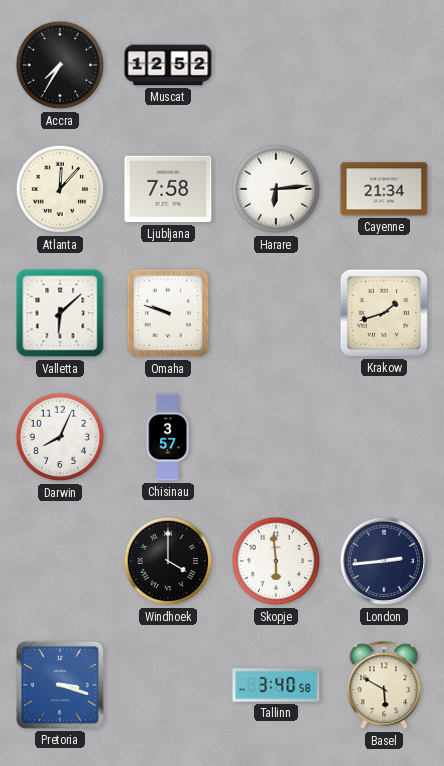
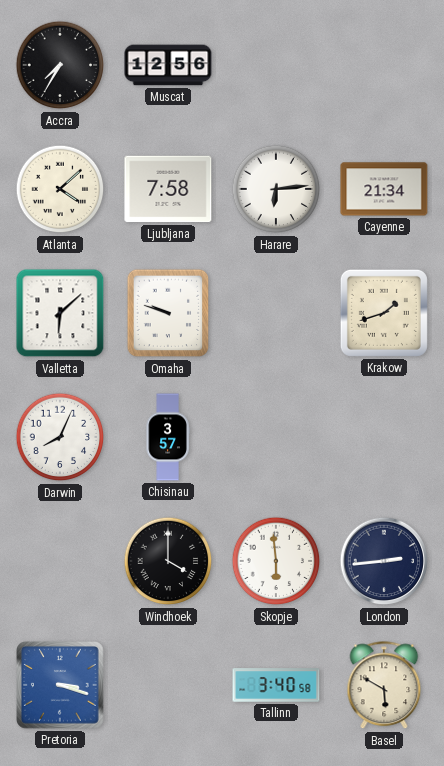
Muscat: 12:52 -> 12:56
Atlanta: 12:07 -> 4:08
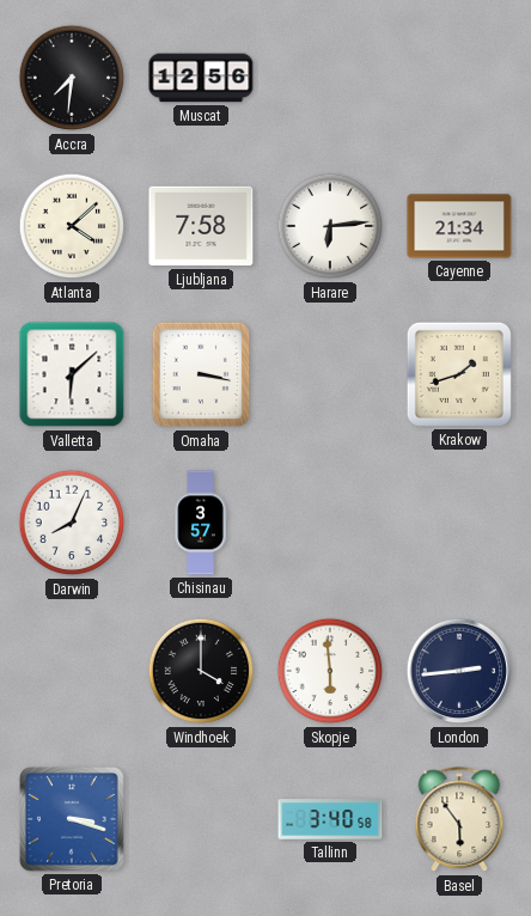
Accra: 7:35 -> 7:31
Omaha: 9:48 -> 3:17
Basel: 5:50 -> 5:54
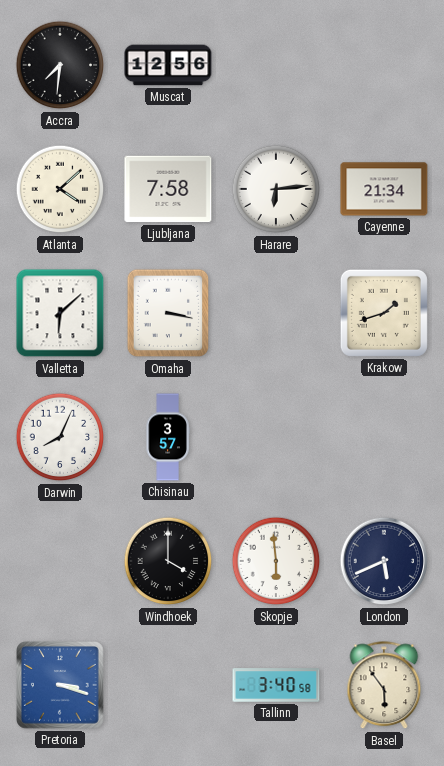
London: 2:44 -> 5:41
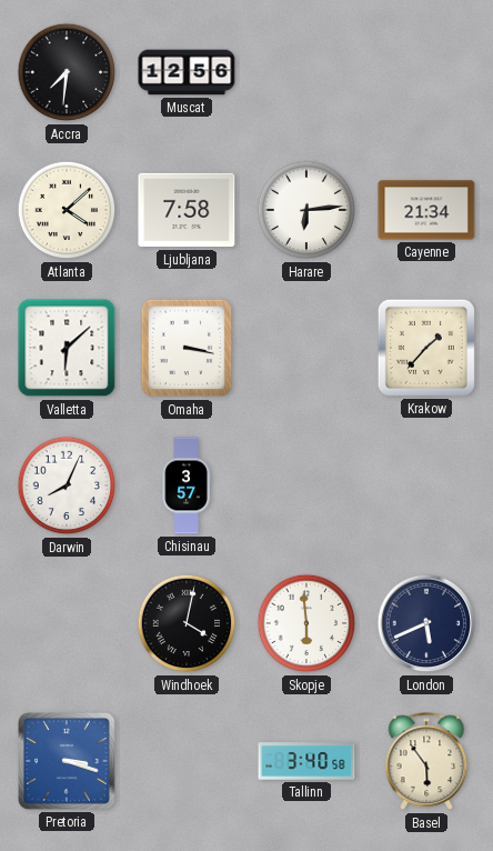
Krakow: 1:42 -> 1:37
Windhoek: 4:00 -> 4:02
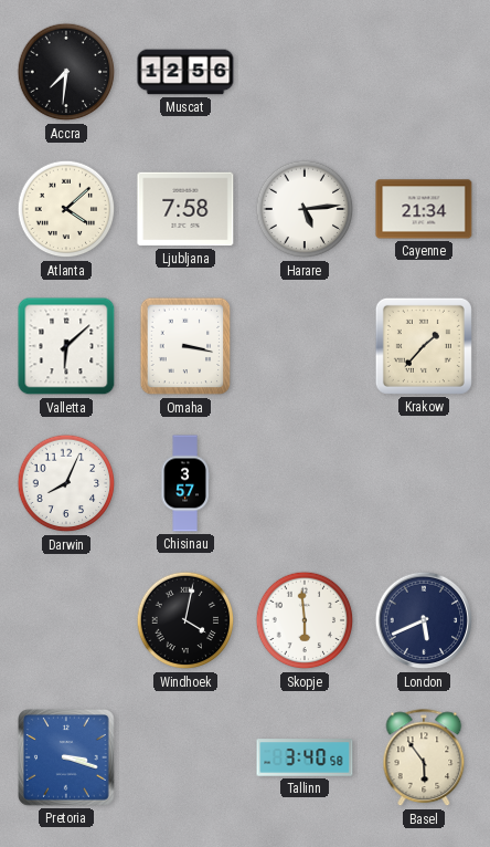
Harare: 6:14 -> 5:14
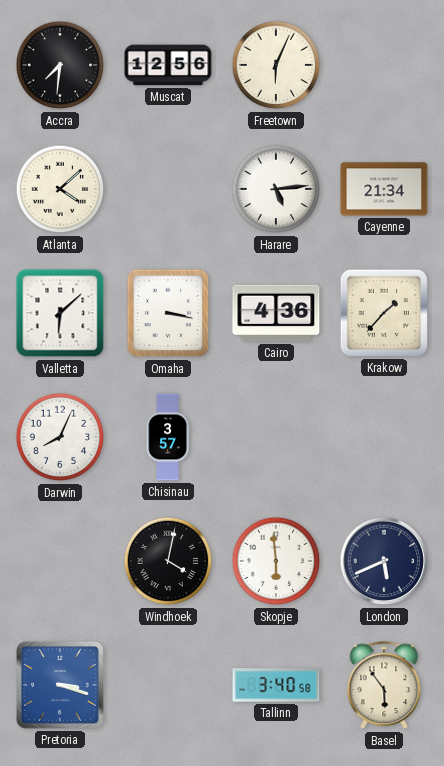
Freetown: none -> 6:04
Ljubljana: 7:58 -> none
Cairo: none -> 4:36
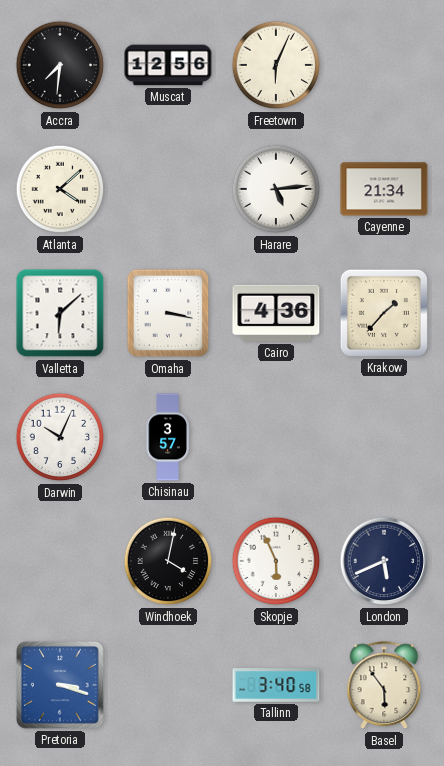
Darwin: 8:04 -> 10:04
Skopje: 5:59 -> 5:56
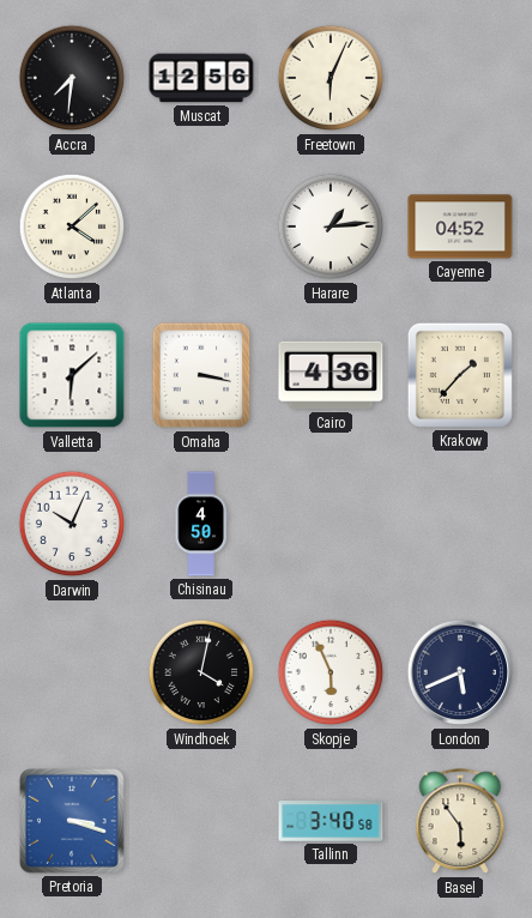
Harare: 5:14 -> 1:14
Cayenne: 21:34 -> 04:52
Chisinau: 3:57 -> 4:50
